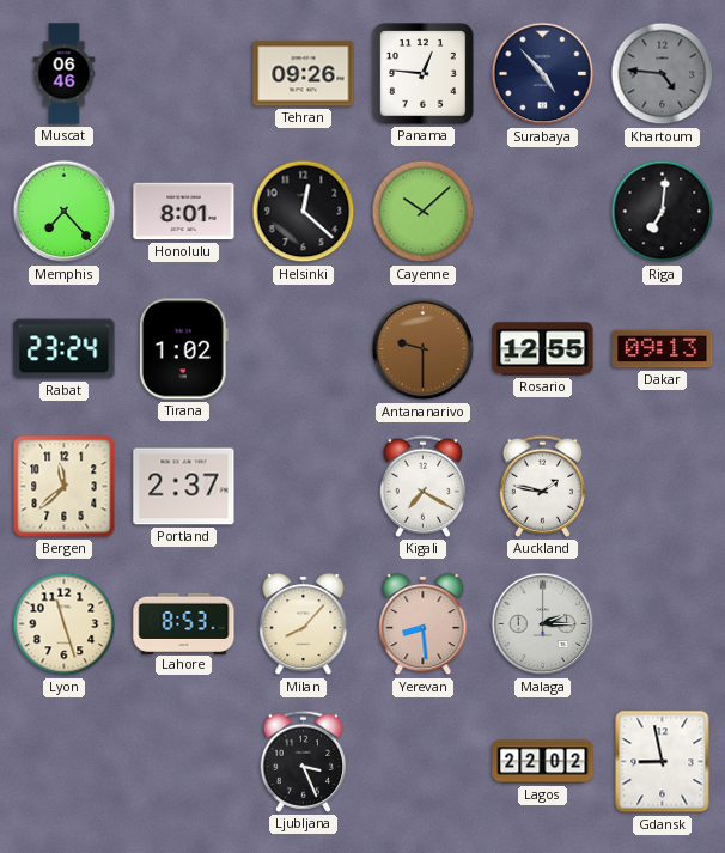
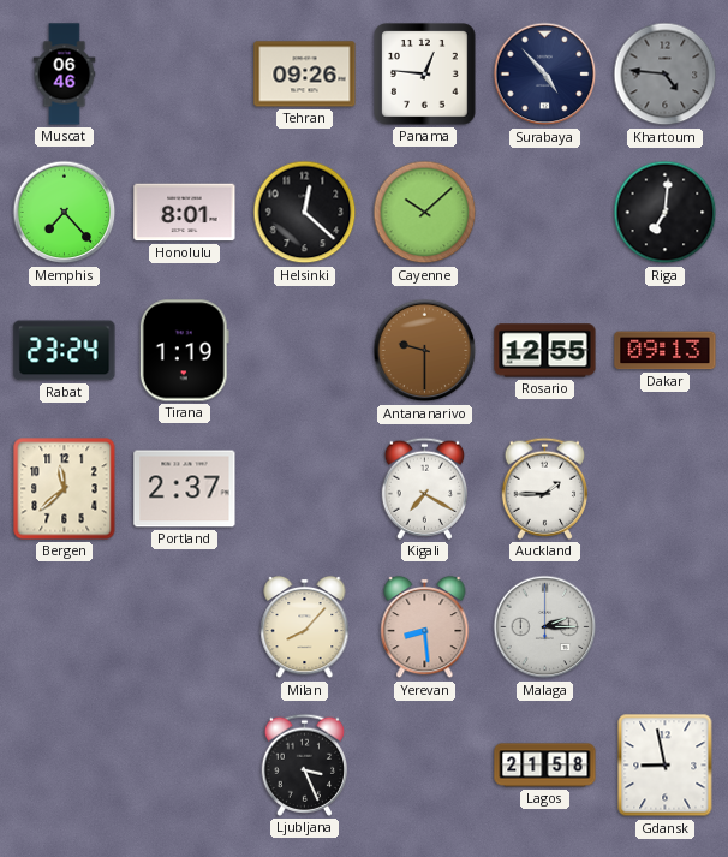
Tirana: 1:02 -> 1:19
Auckland: 1:47 -> 1:45
Lyon: 11:27 -> none
Lahore: 8:53 -> none
Lagos: 22:02 -> 21:58
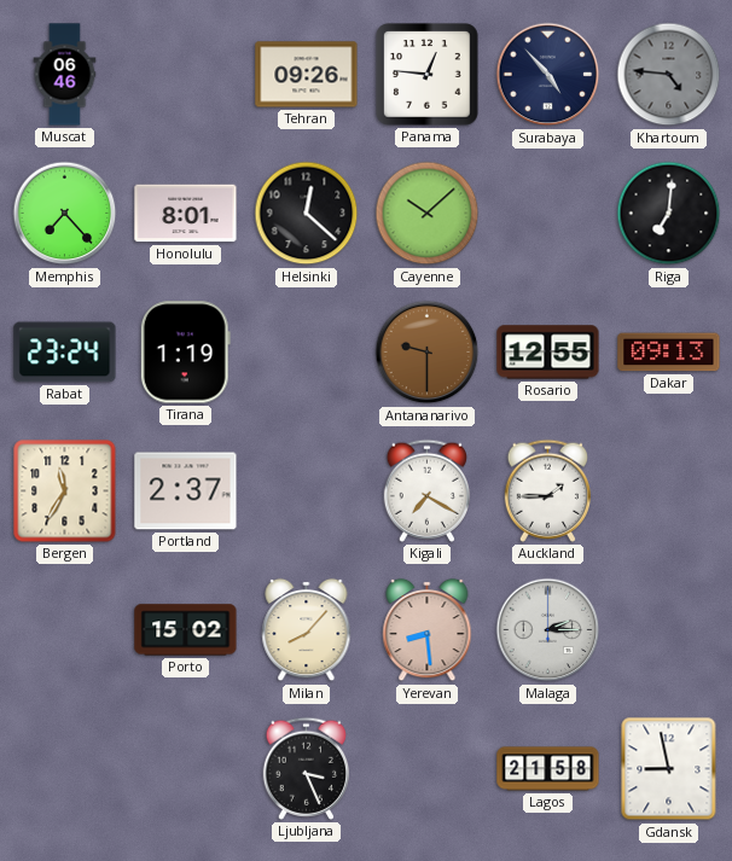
Bergen: 11:38 -> 11:35
Porto: none -> 15:02
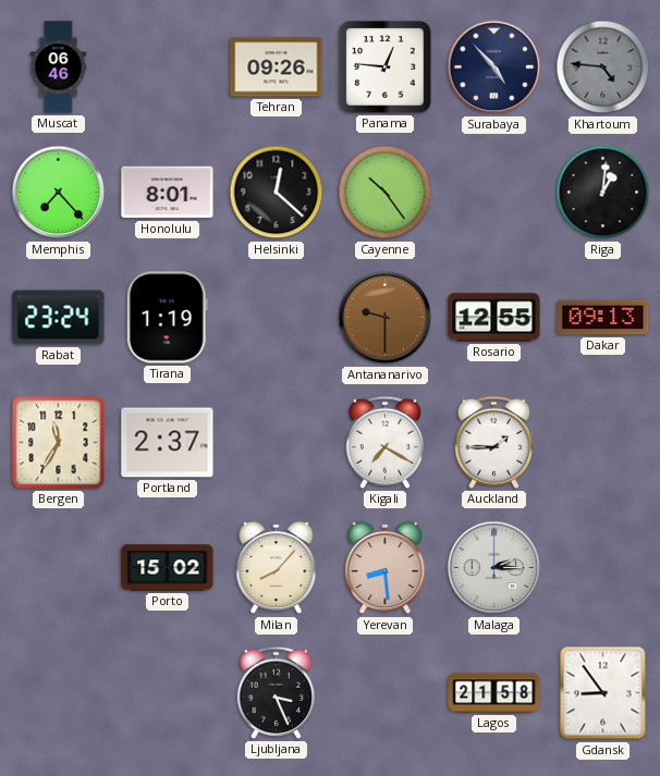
Cayenne: 10:08 -> 10:24
Riga: 7:01 -> 1:01
Gdansk: 8:58 -> 8:54
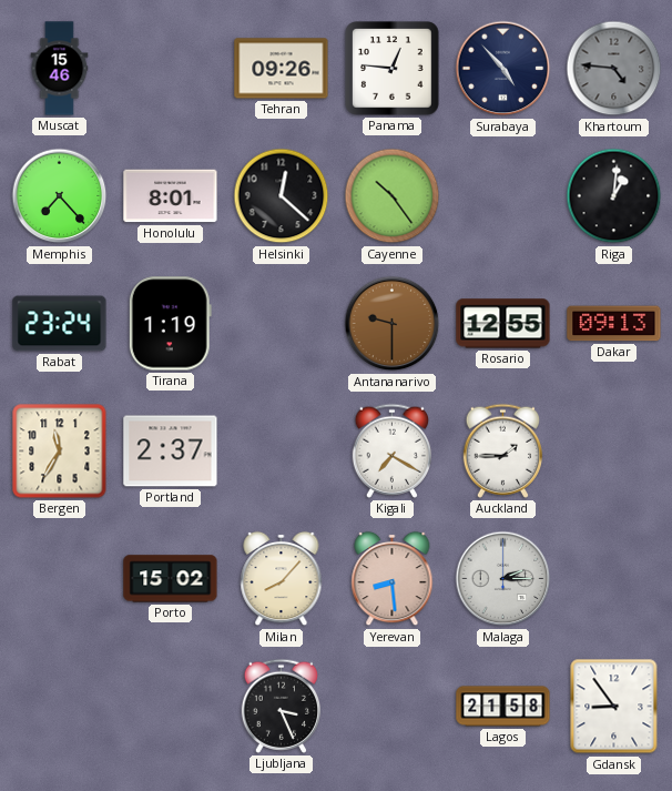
Muscat: 06:46 -> 15:46
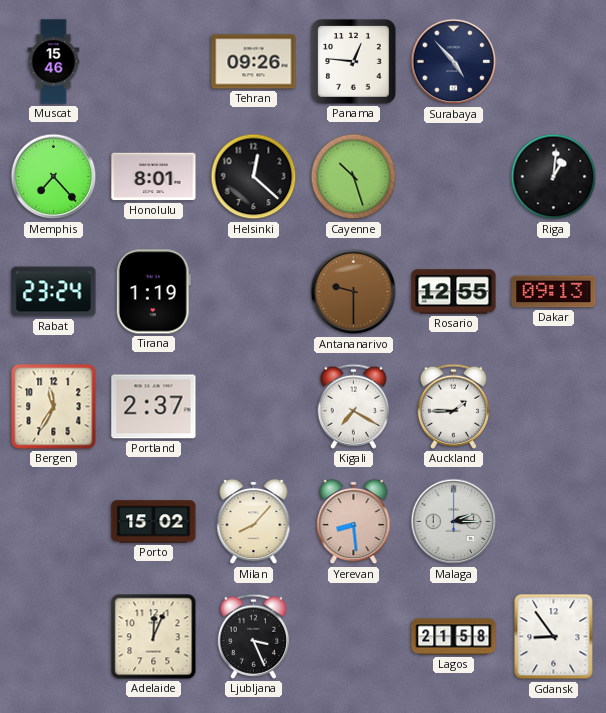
Khartoum: 4:46 -> none
Cayenne: 10:24 -> 10:27
Adelaide: none -> 12:04
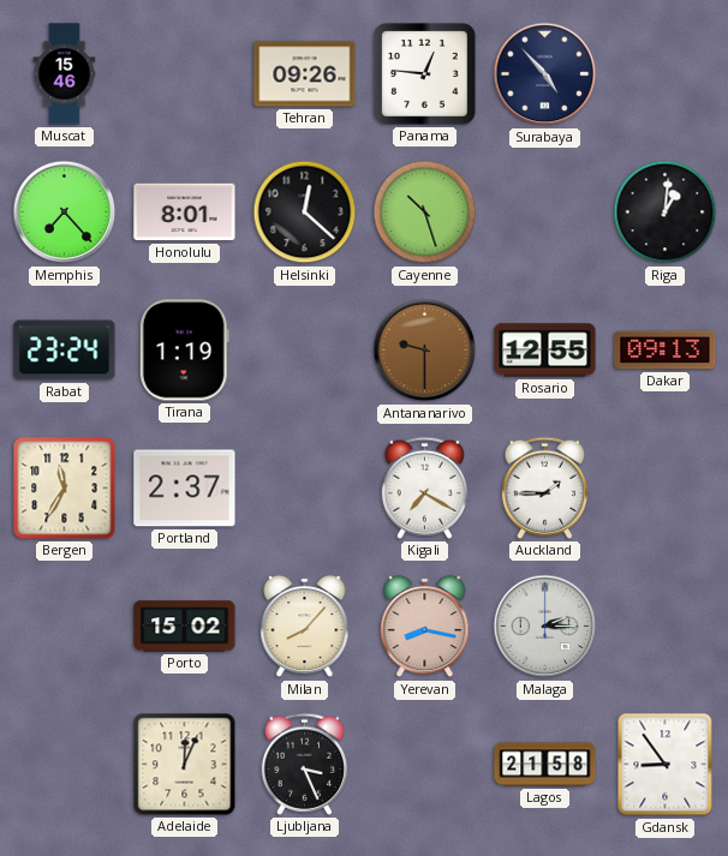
Yerevan: 8:29 -> 8:17
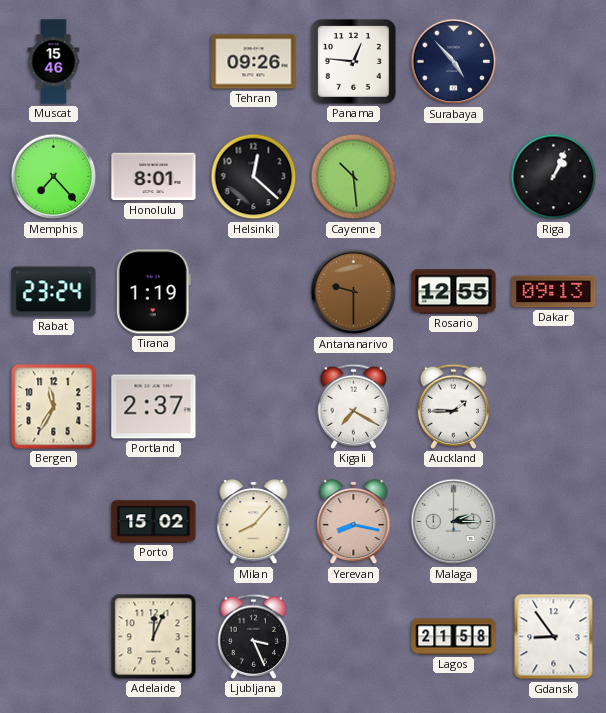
Cayenne: 10:27 -> 10:29
Riga: 1:01 -> 1:04
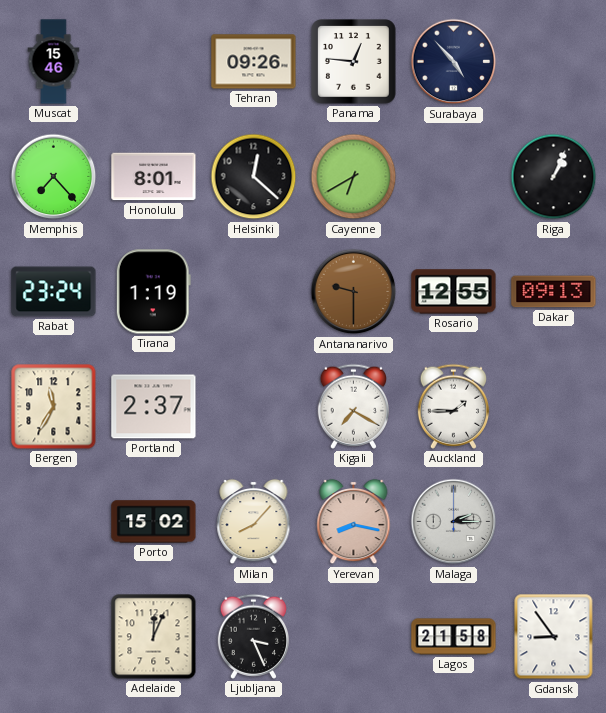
Cayenne: 10:29 -> 6:40
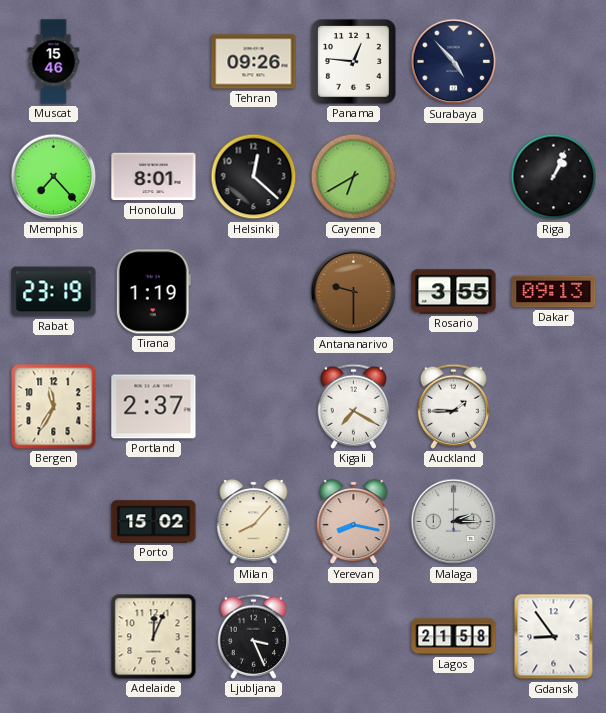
Rabat: 23:24 -> 23:19
Rosario: 12:55 -> 3:55
